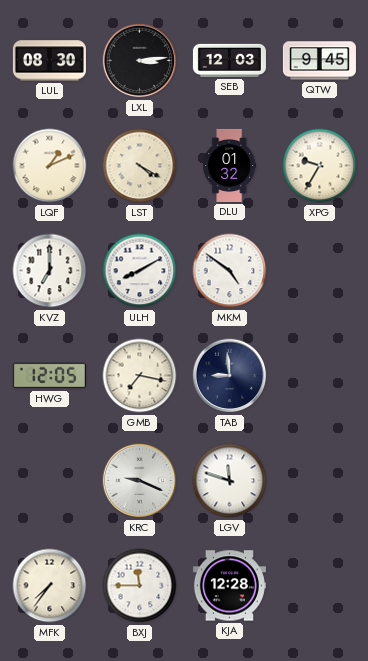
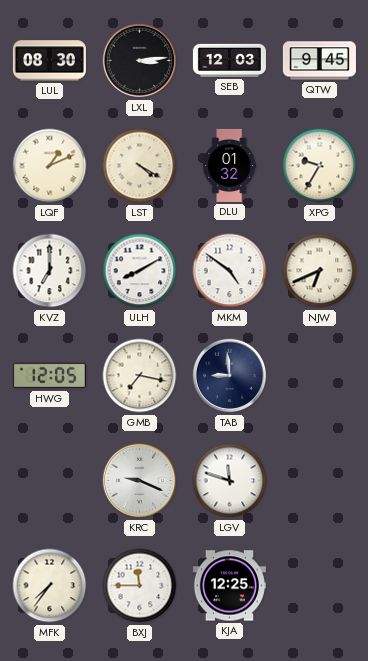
NJW: none -> 6:41
KJA: 12:28 -> 12:25
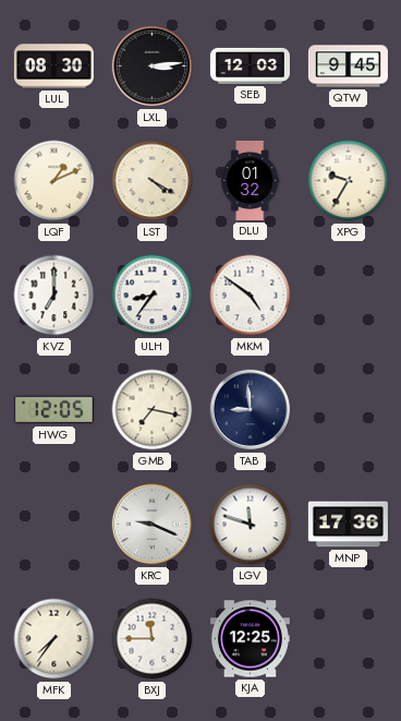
ULH: 8:10 -> 8:36
NJW: 6:41 -> none
MNP: none -> 17:36
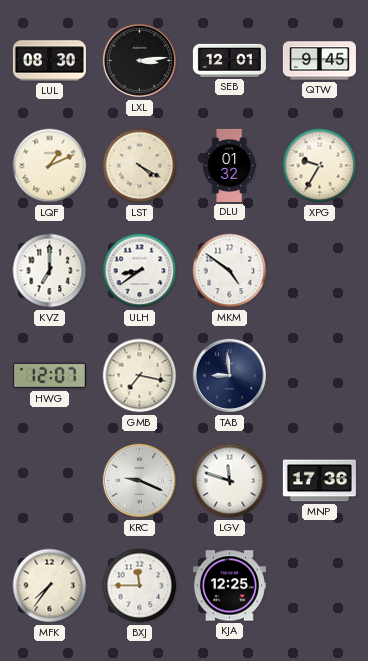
SEB: 12:03 -> 12:01
ULH: 8:36 -> 8:39
HWG: 12:05 -> 12:07
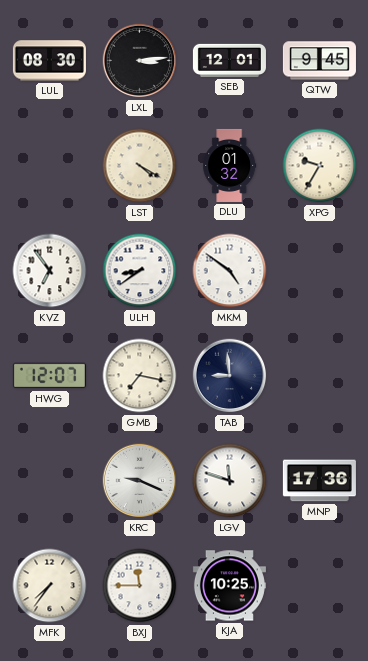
LQF: 1:11 -> none
KVZ: 7:00 -> 6:54
KJA: 12:25 -> 10:25
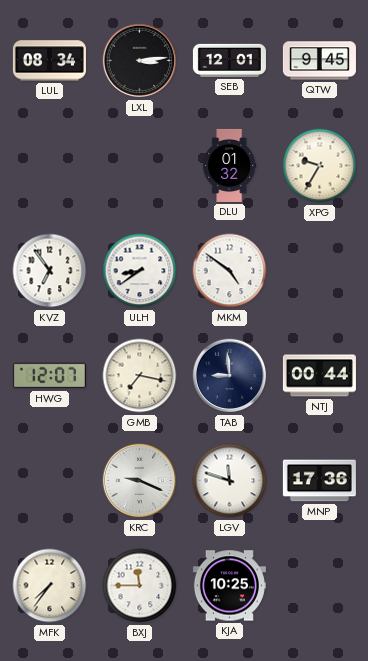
LUL: 08:30 -> 08:34
LST: 4:20 -> none
NTJ: none -> 00:44
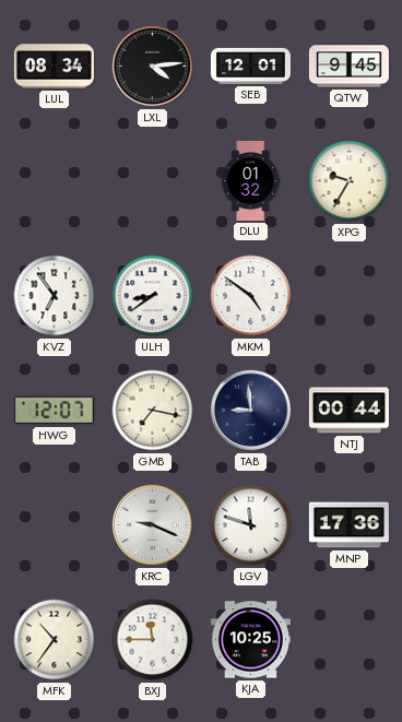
LXL: 3:14 -> 4:14
MFK: 7:36 -> 10:36
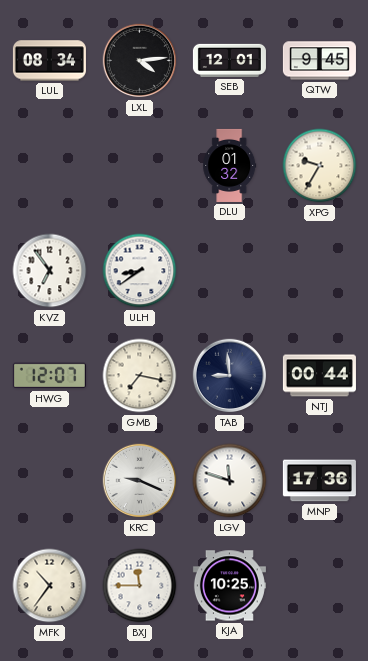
MKM: 4:51 -> none
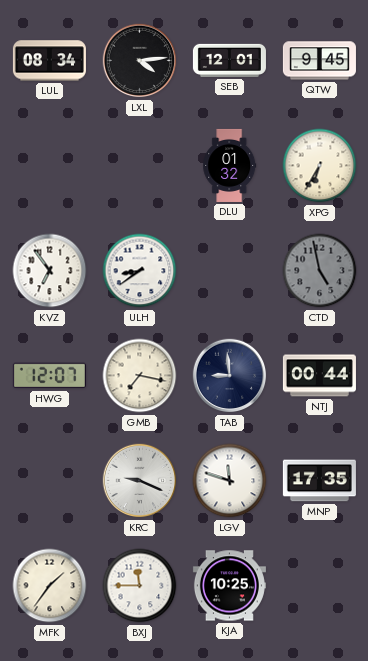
XPG: 9:35 -> 6:35
CTD: none -> 4:58
MNP: 17:36 -> 17:35
MFK: 10:36 -> 1:36
